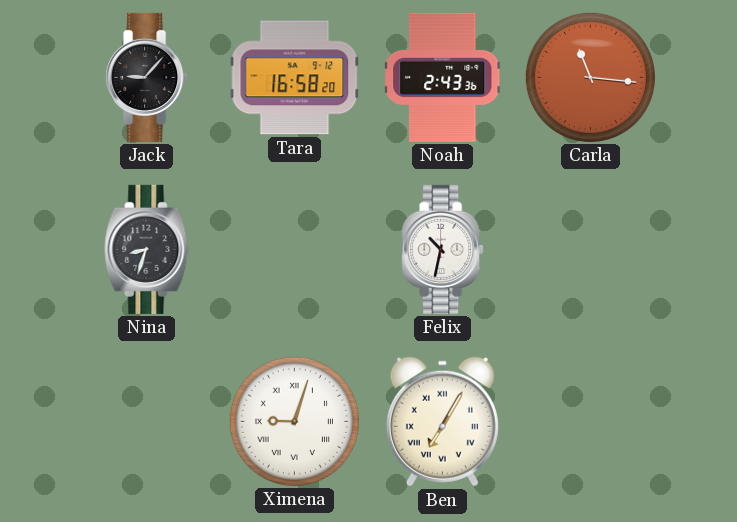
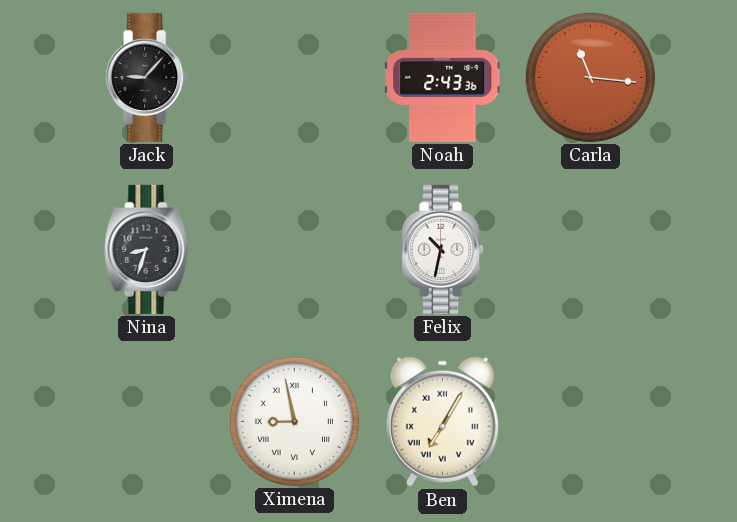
Tara: 16:58 -> none
Ximena: 9:03 -> 8:58
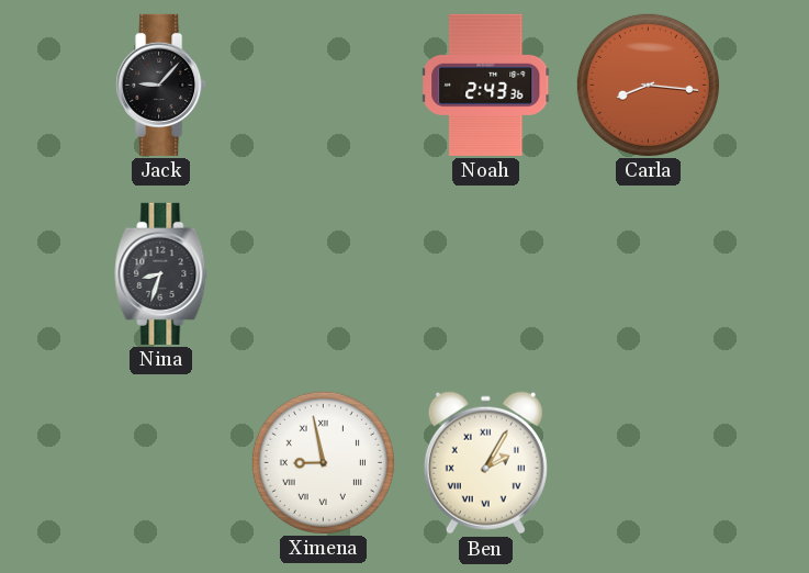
Carla: 11:16 -> 8:16
Felix: 10:32 -> none
Ben: 7:05 -> 2:05
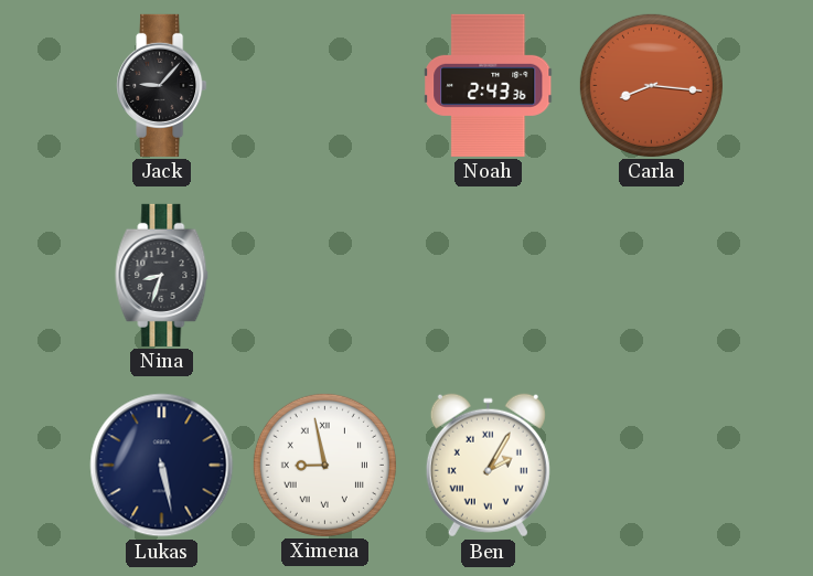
Lukas: none -> 5:28
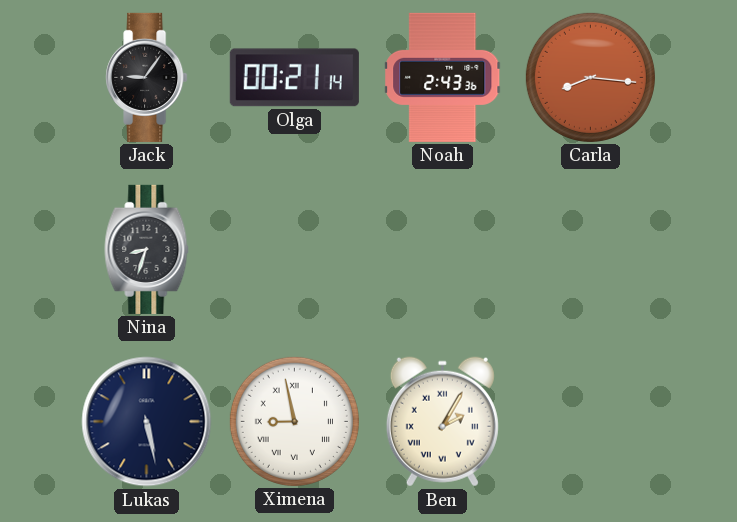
Jack: 9:07 -> 9:06
Olga: none -> 00:21
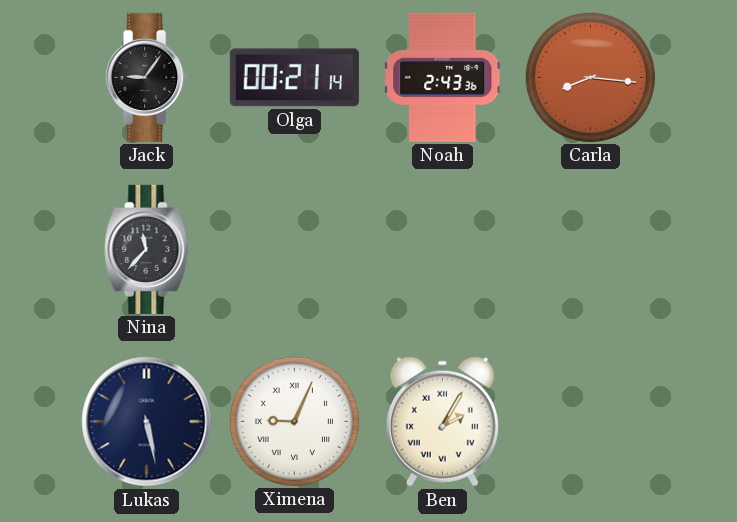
Nina: 8:33 -> 11:37
Ximena: 8:58 -> 9:04
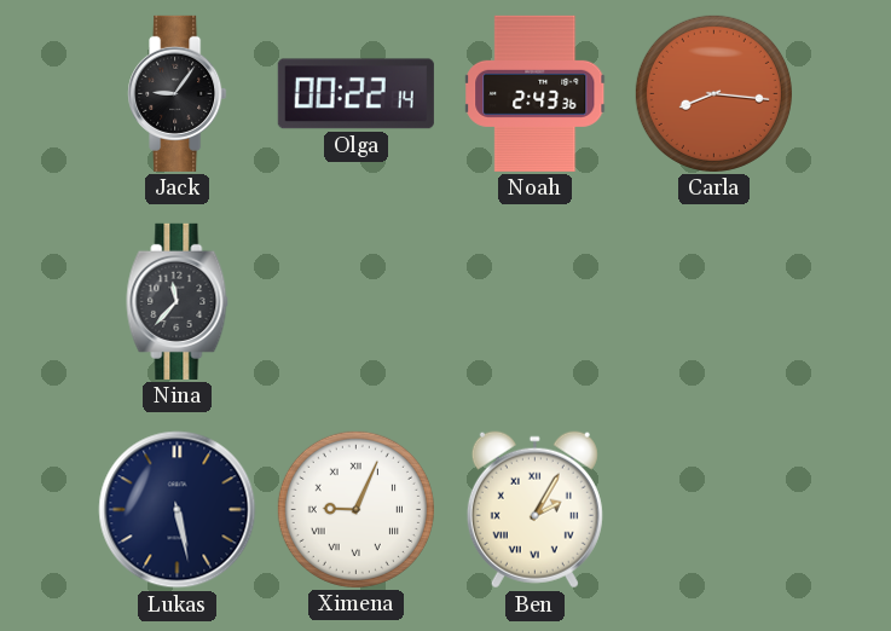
Olga: 00:21 -> 00:22
